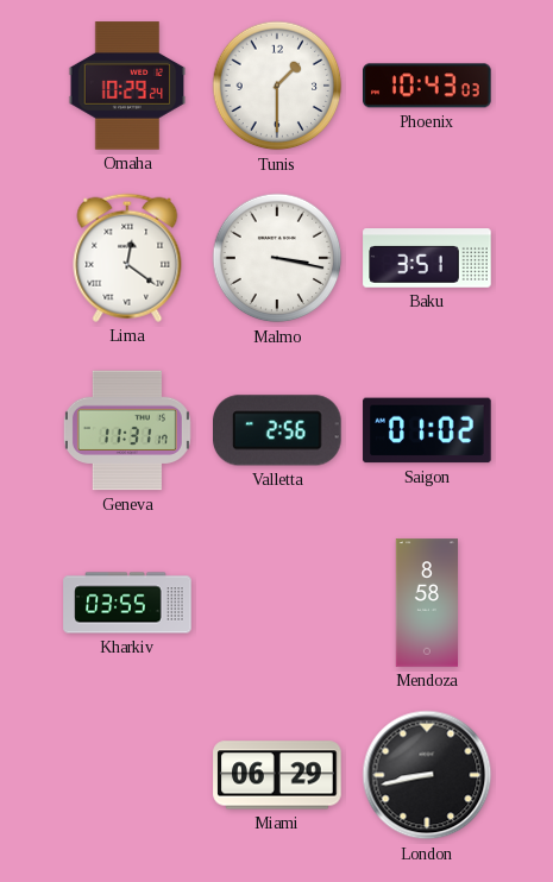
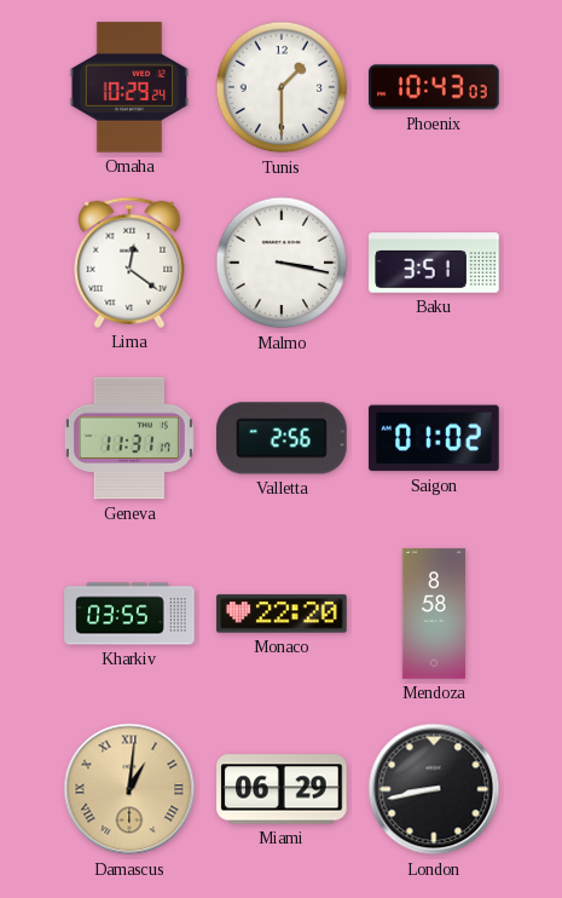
Monaco: none -> 22:20
Damascus: none -> 1:01
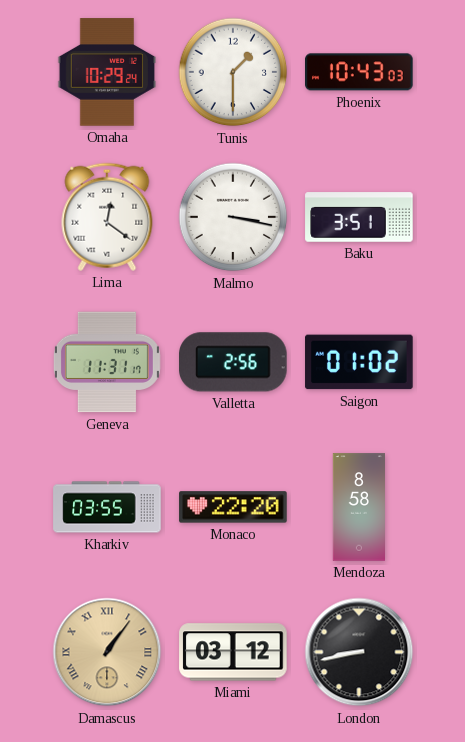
Damascus: 1:01 -> 1:06
Miami: 06:29 -> 03:12
